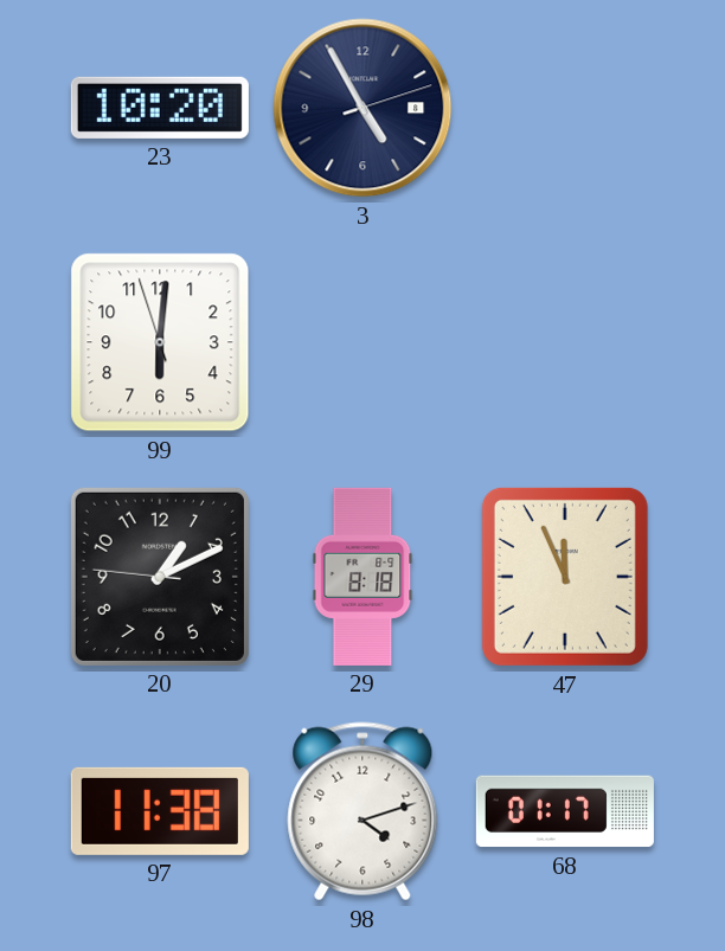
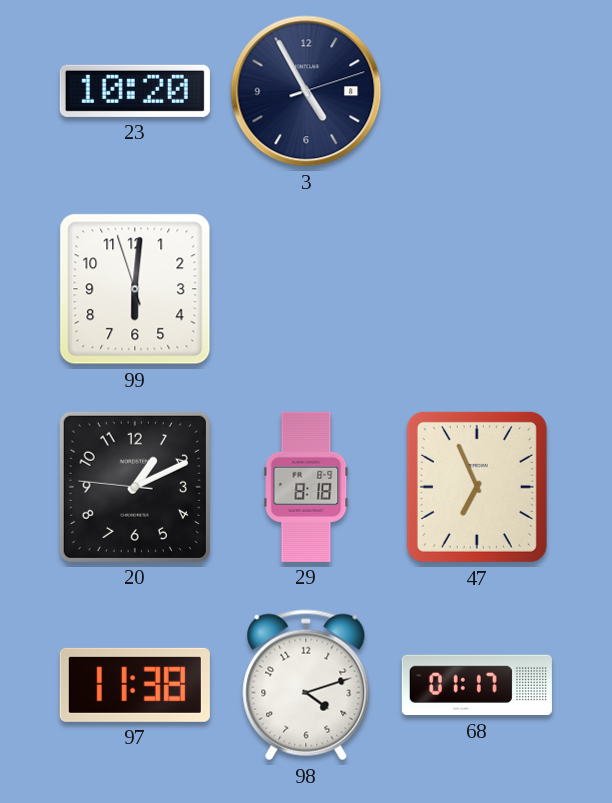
47: 11:56 -> 6:56
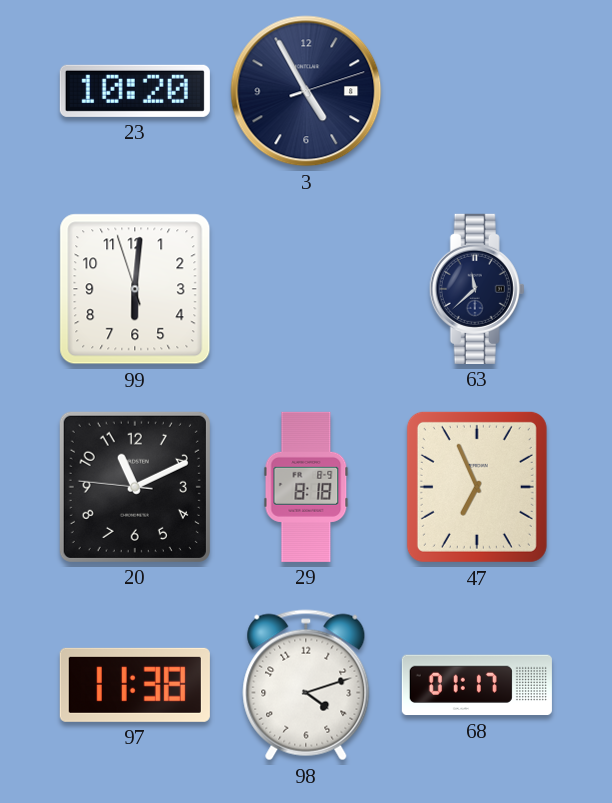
63: none -> 11:38
20: 1:10 -> 11:10
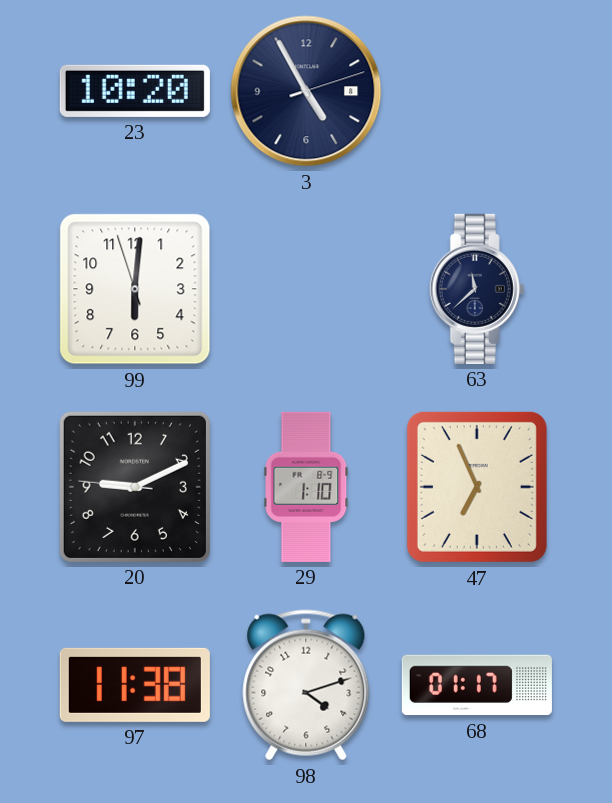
20: 11:10 -> 9:10
29: 8:18 -> 1:10
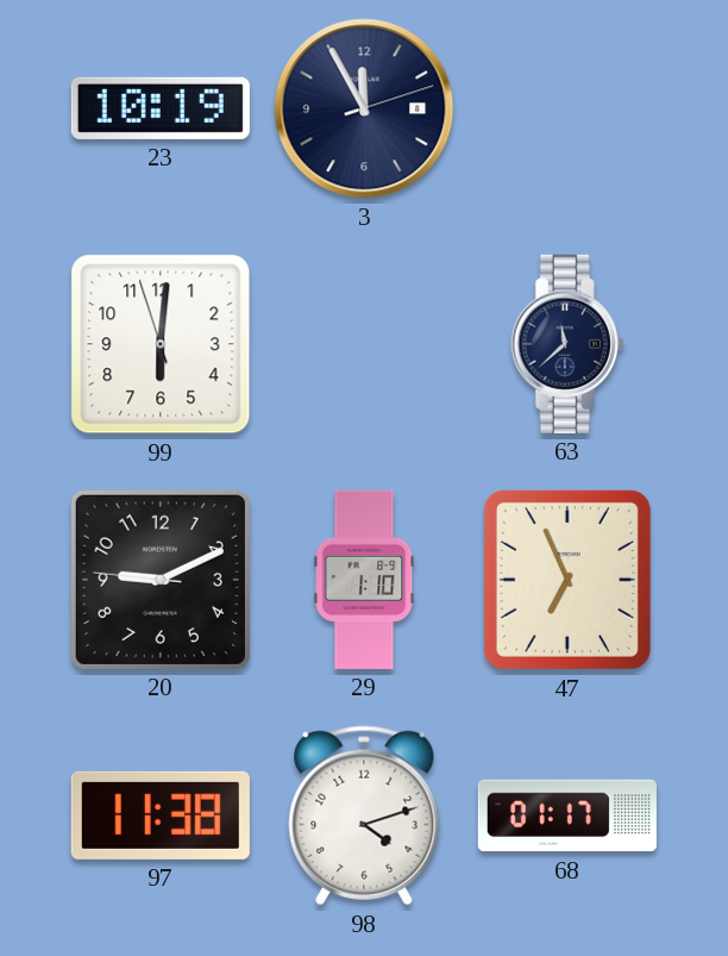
23: 10:20 -> 10:19
3: 4:55 -> 11:55
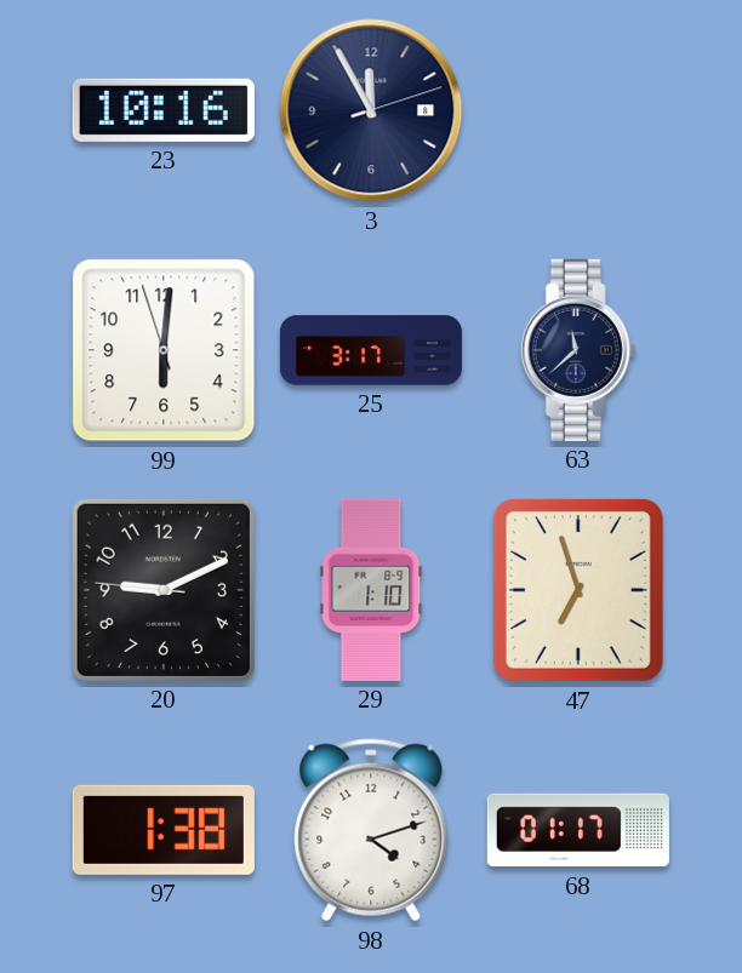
23: 10:19 -> 10:16
25: none -> 3:17
47: 6:56 -> 6:57
97: 11:38 -> 1:38
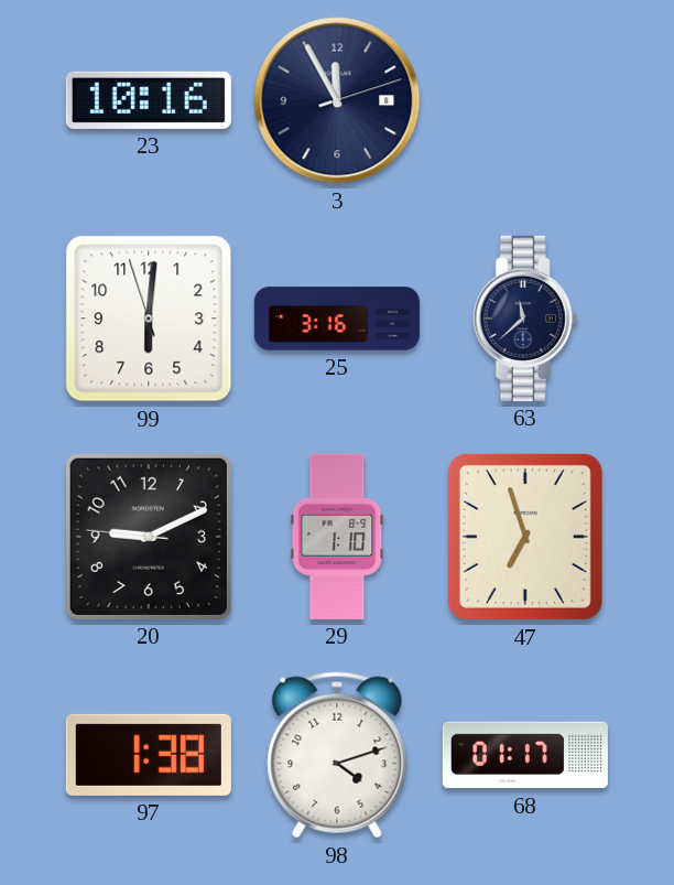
25: 3:17 -> 3:16
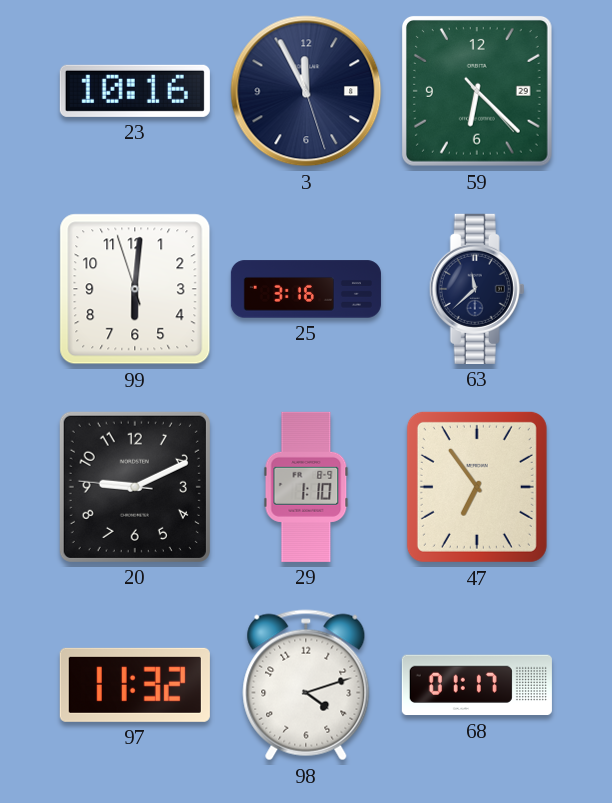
3: 11:55:12 -> 11:55:27
59: none -> 6:22
47: 6:57 -> 6:54
97: 1:38 -> 11:32
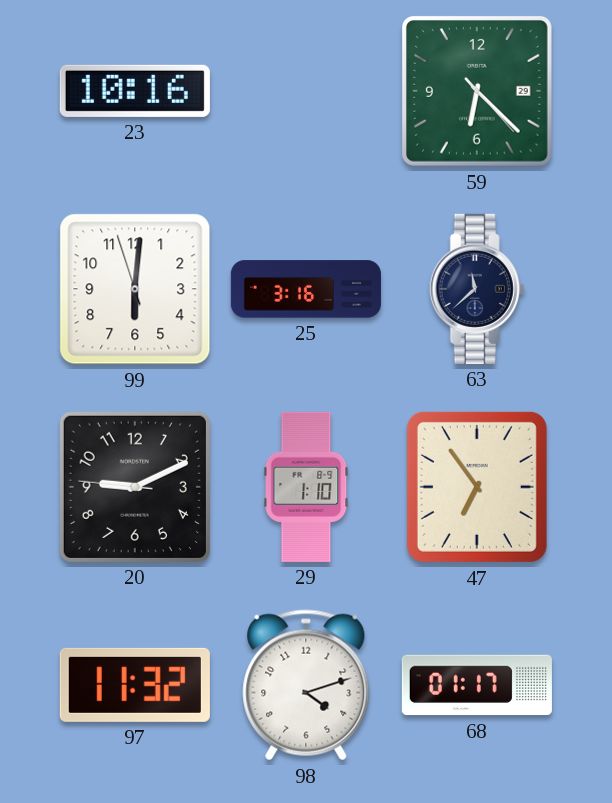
3: 11:55 -> none
